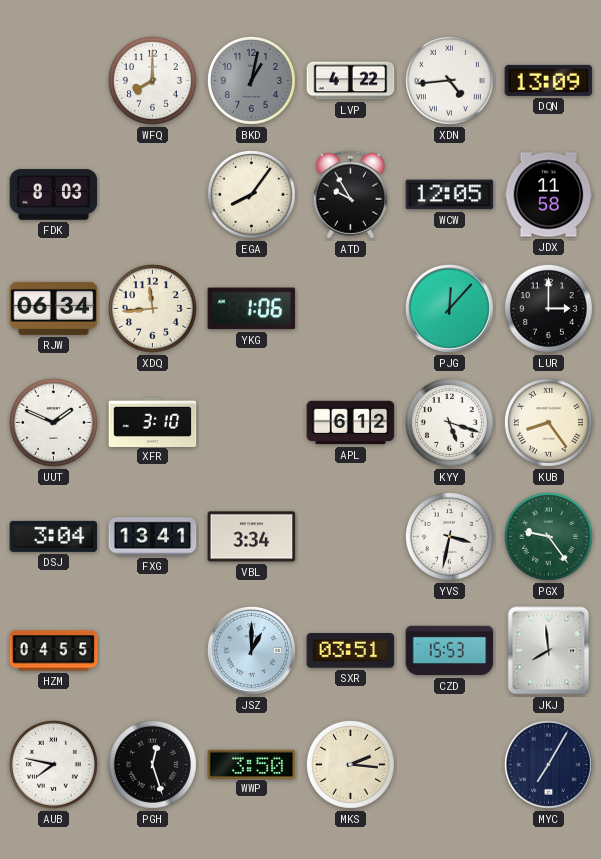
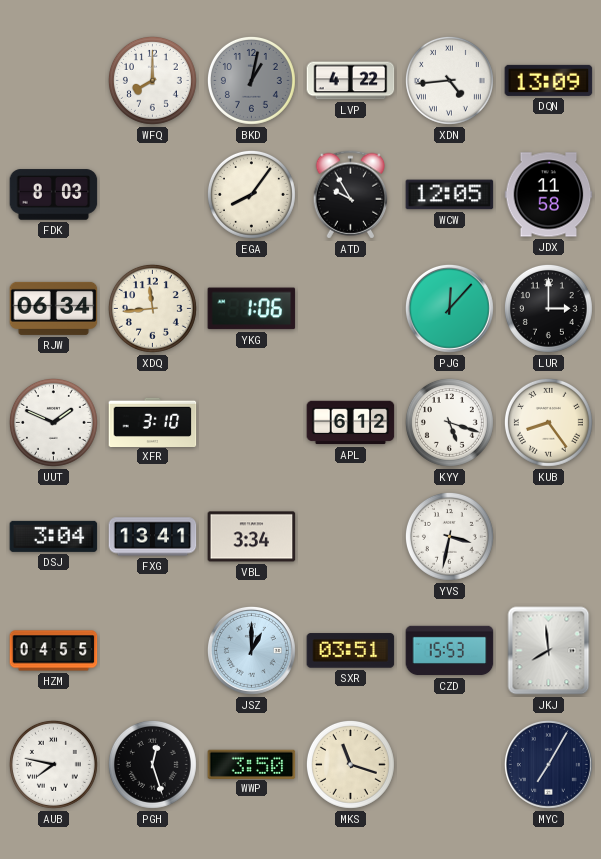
PGX: 9:24 -> none
MKS: 2:16 -> 11:18
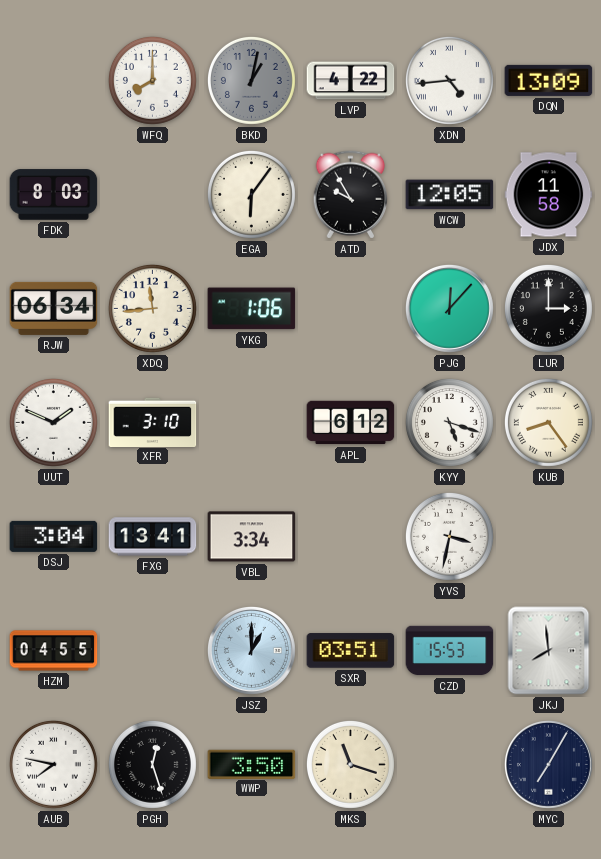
EGA: 8:06 -> 6:06
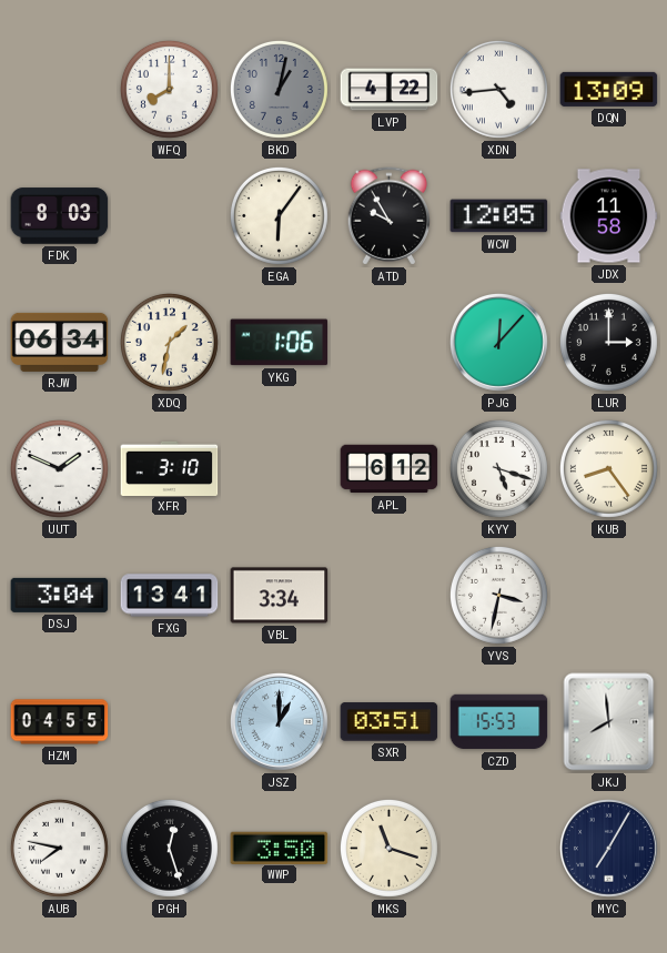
XDQ: 11:44 -> 1:32
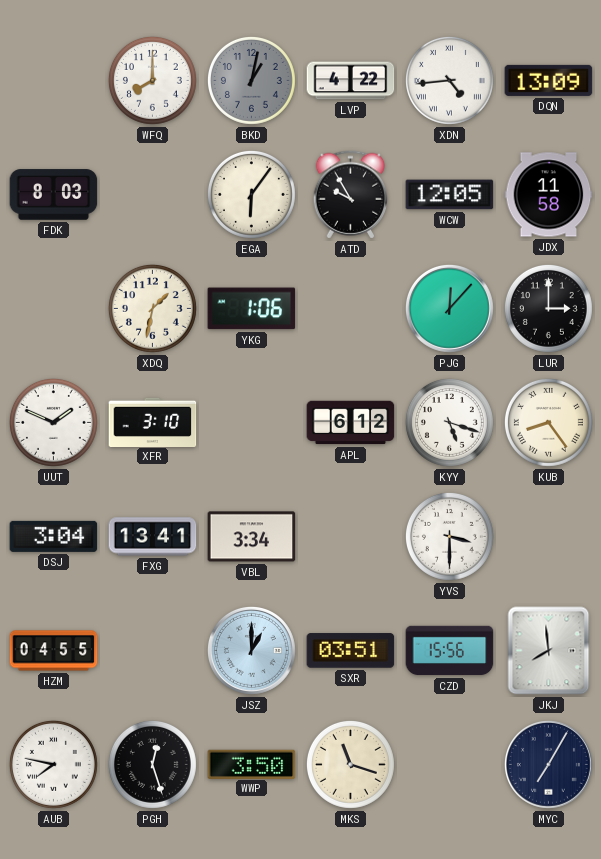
RJW: 06:34 -> none
YVS: 3:32 -> 3:30
CZD: 15:53 -> 15:56
